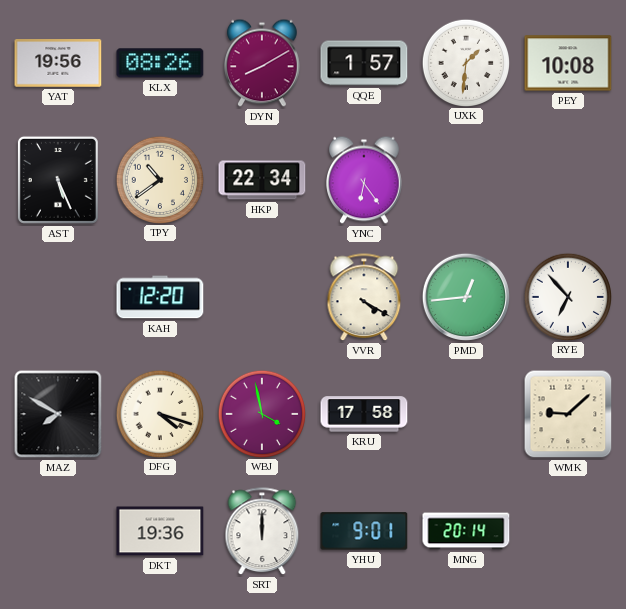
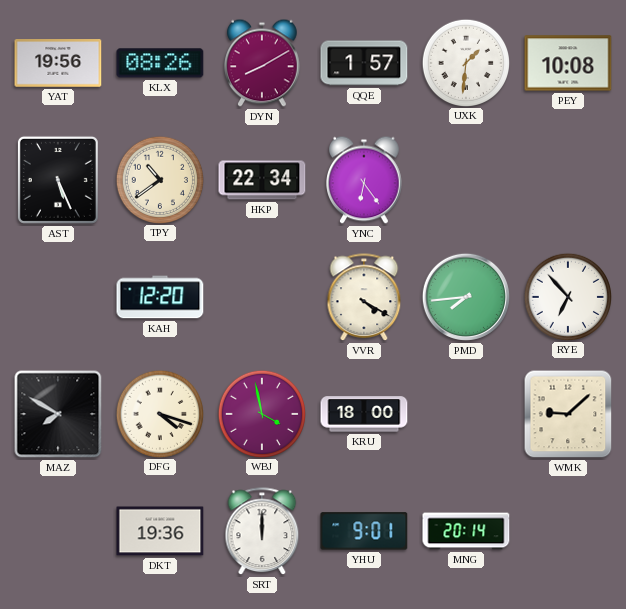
PMD: 12:44 -> 7:44
KRU: 17:58 -> 18:00
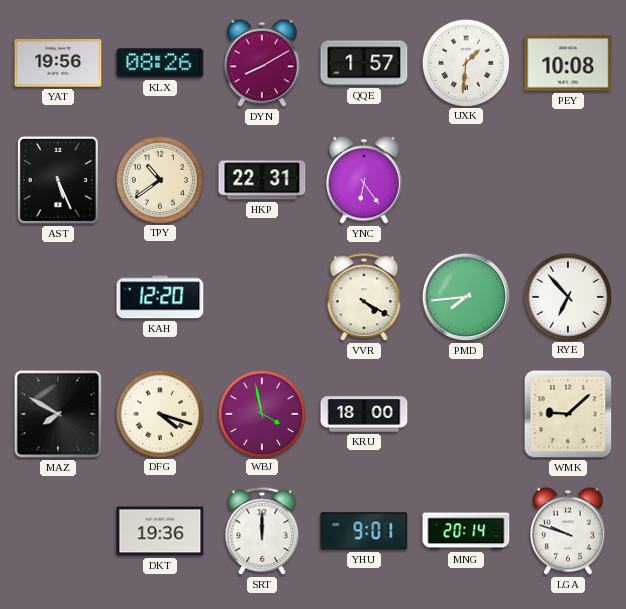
HKP: 22:34 -> 22:31
LGA: none -> 9:48
